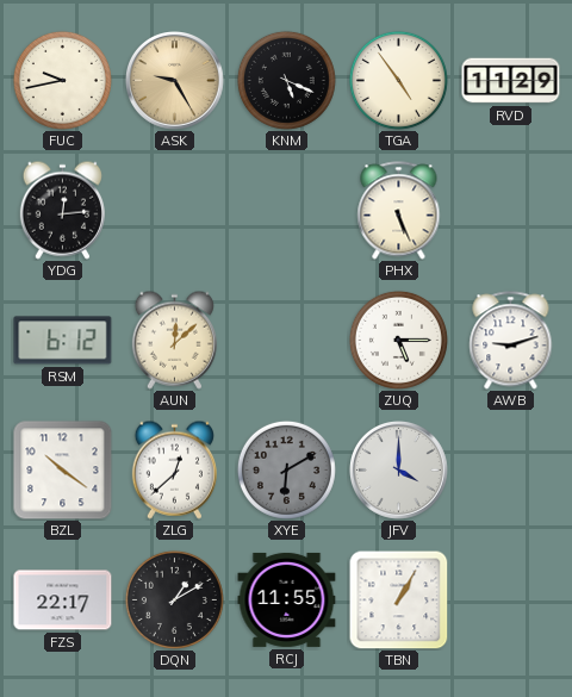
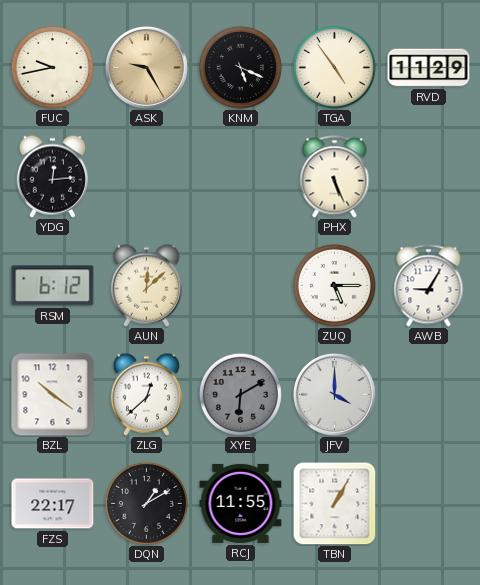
AWB: 9:12 -> 9:05
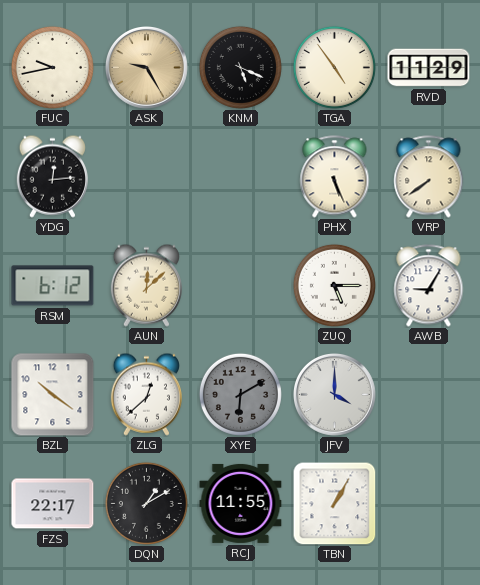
VRP: none -> 7:39
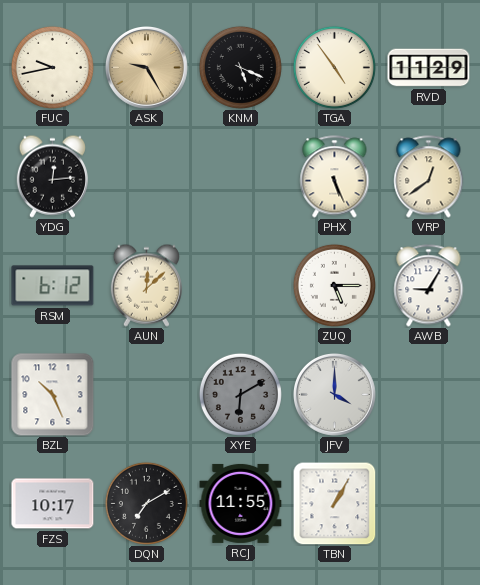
VRP: 7:39 -> 12:39
BZL: 10:21 -> 10:26
ZLG: 12:38 -> none
FZS: 22:17 -> 10:17
DQN: 1:10 -> 7:10
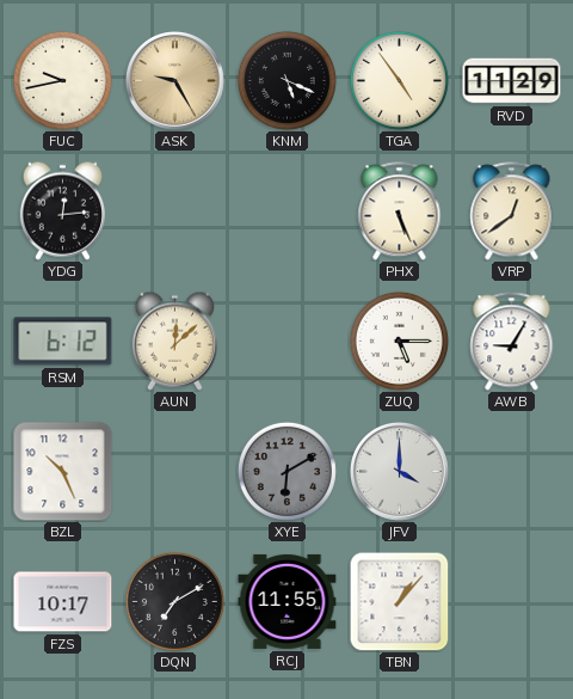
TBN: 1:05 -> 1:07
